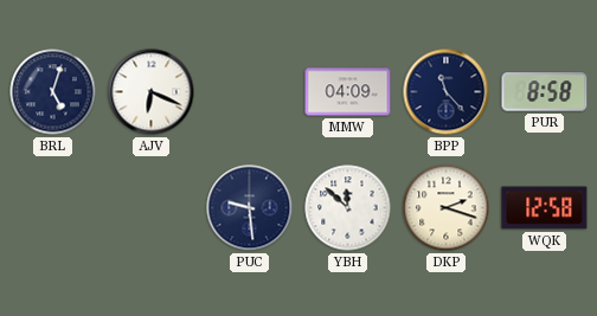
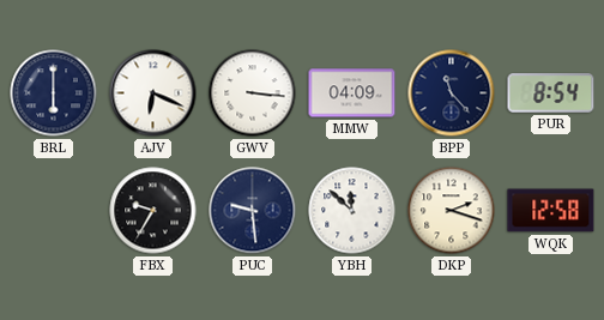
BRL: 5:03 -> 6:00
GWV: none -> 3:16
PUR: 8:58 -> 8:54
FBX: none -> 9:35
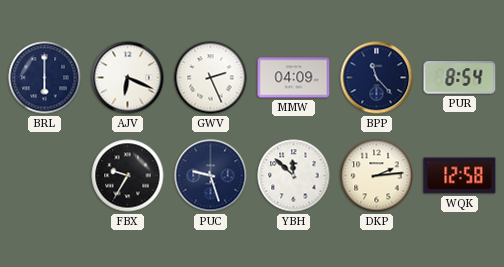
GWV: 3:16 -> 2:26
PUC: 9:29 -> 9:27
DKP: 2:18 -> 2:14
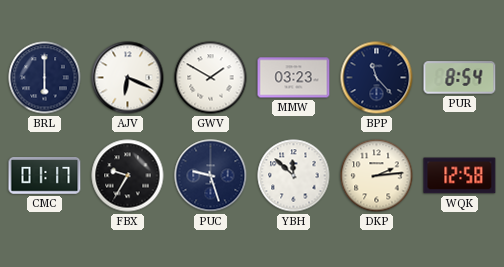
GWV: 2:26 -> 1:50
MMW: 04:09 -> 03:23
CMC: none -> 01:17
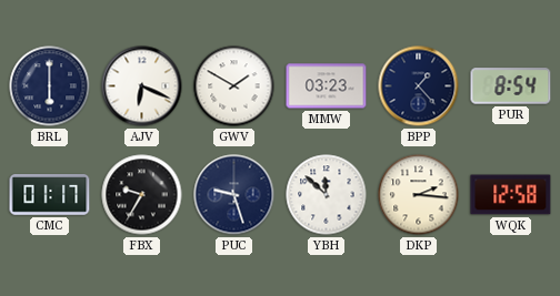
BPP: 11:23 -> 1:23
DKP: 2:14 -> 2:16
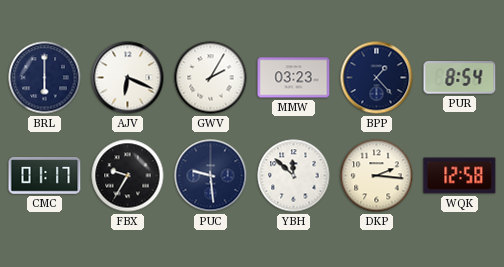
GWV: 1:50 -> 2:05
PUC: 9:27 -> 9:29
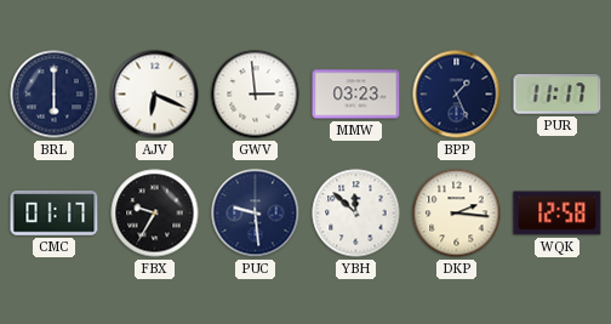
GWV: 2:05 -> 2:59
BPP: 1:23 -> 1:26
PUR: 8:54 -> 11:17
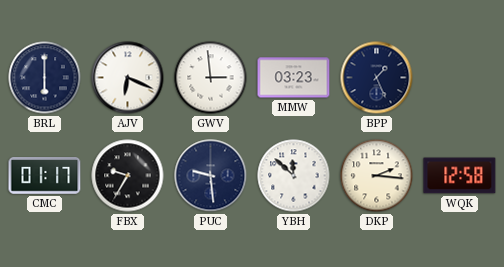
PUR: 11:17 -> none
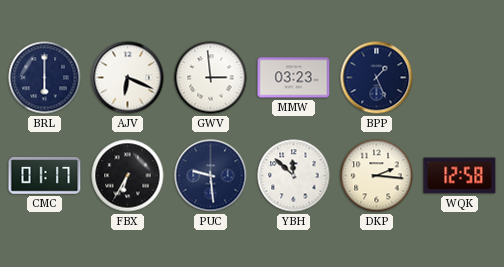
FBX: 9:35 -> 6:35
